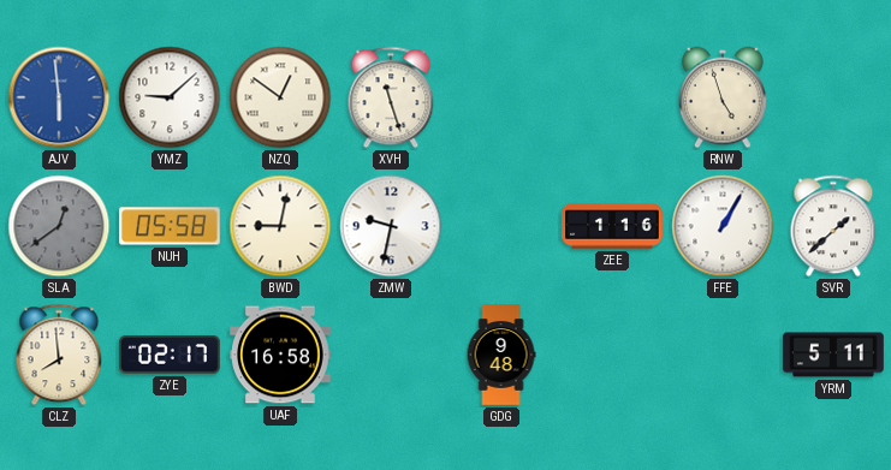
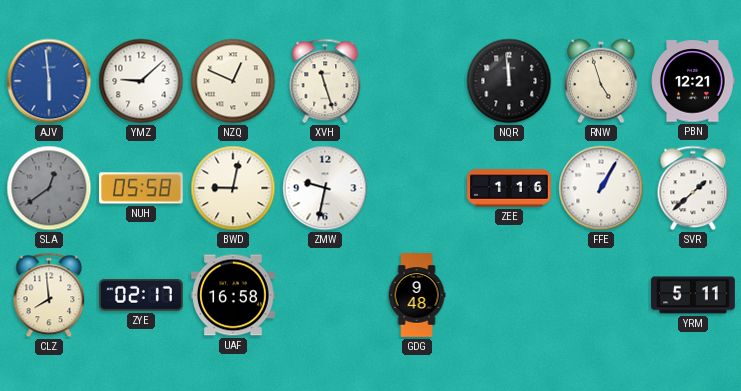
NZQ: 12:51 -> 12:49
NQR: none -> 11:59
PBN: none -> 12:21
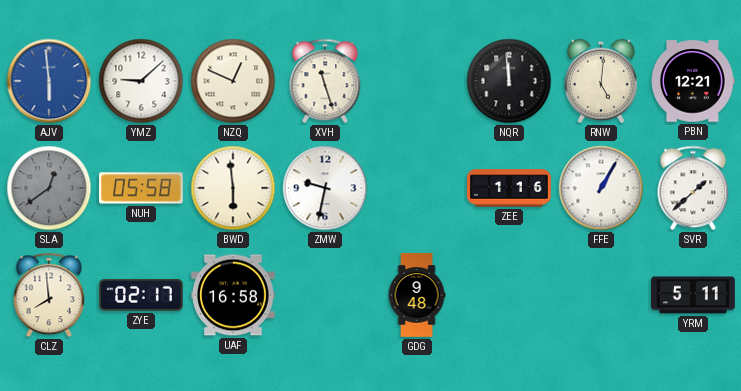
RNW: 4:57 -> 5:01
BWD: 9:02 -> 5:59
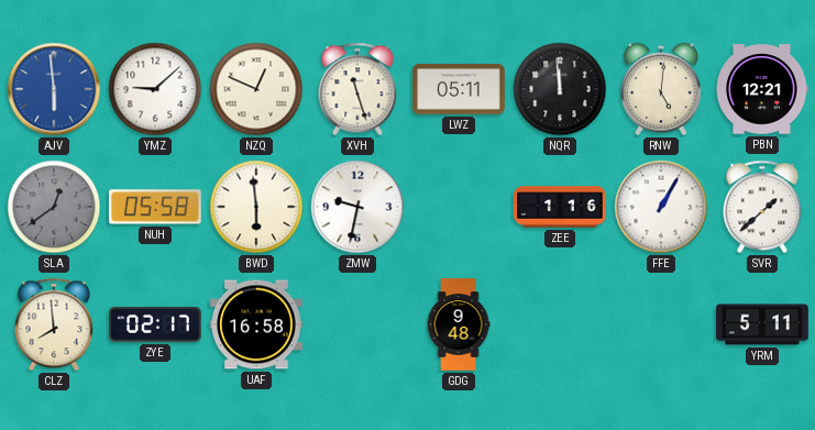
LWZ: none -> 05:11
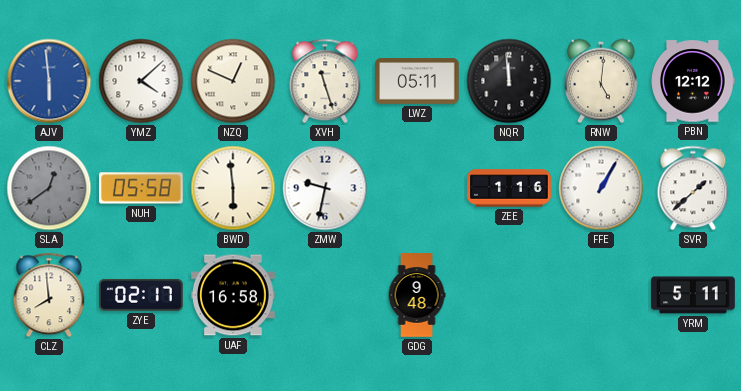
YMZ: 9:08 -> 4:08
PBN: 12:21 -> 12:12
